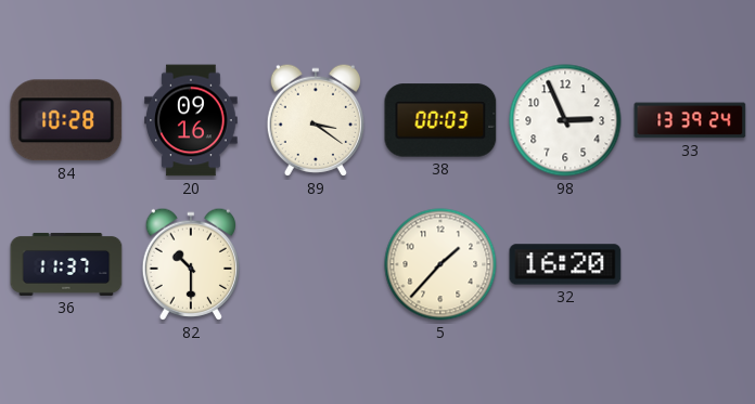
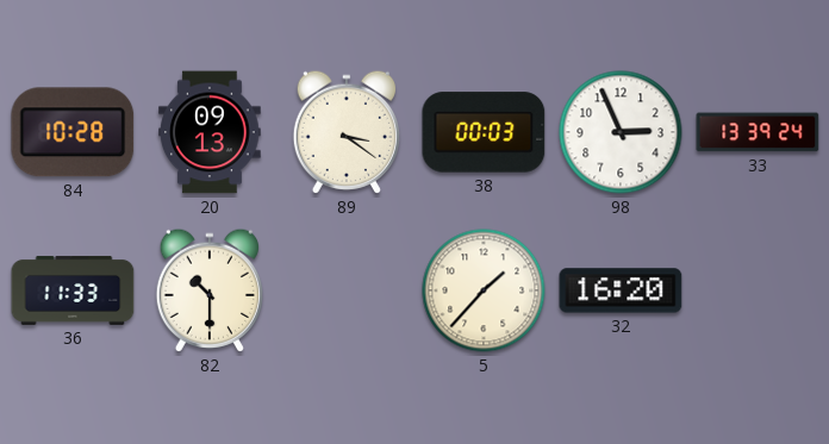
20: 09:16 -> 09:13
36: 11:37 -> 11:33
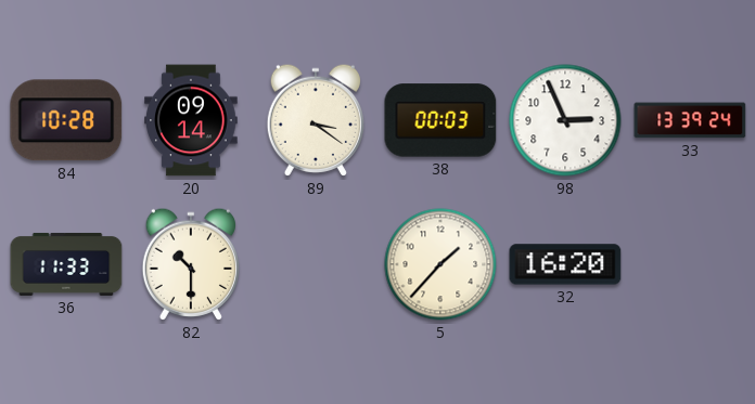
20: 09:13 -> 09:14
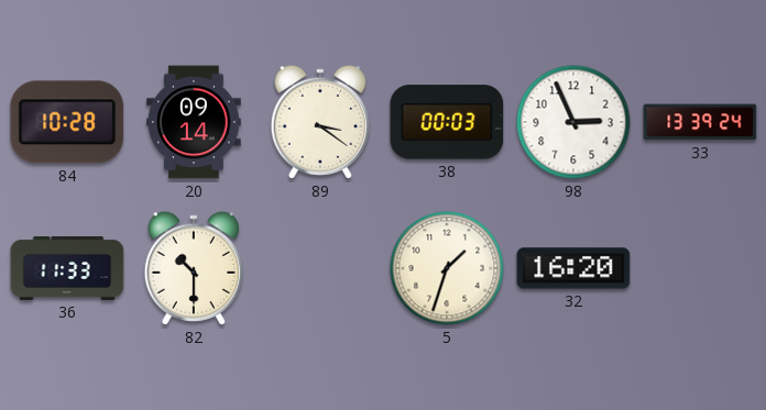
5: 1:37 -> 1:33
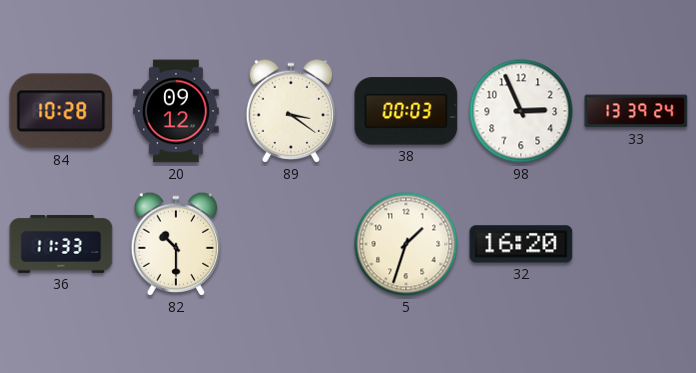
20: 09:14 -> 09:12
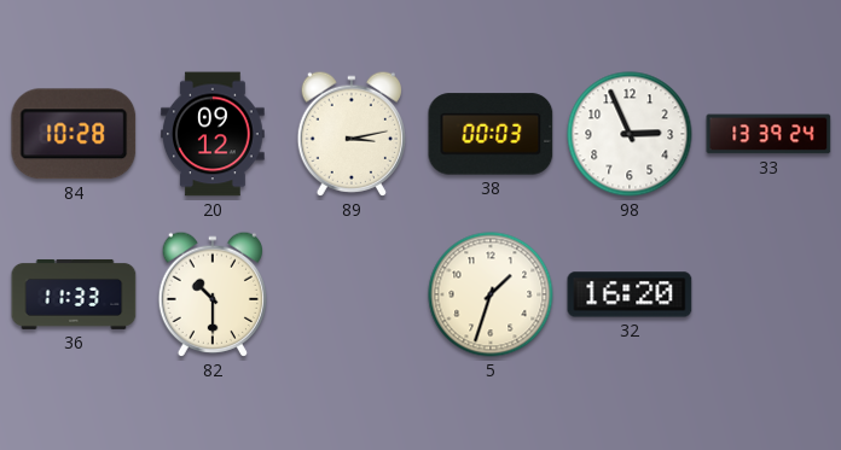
89: 3:21 -> 3:13
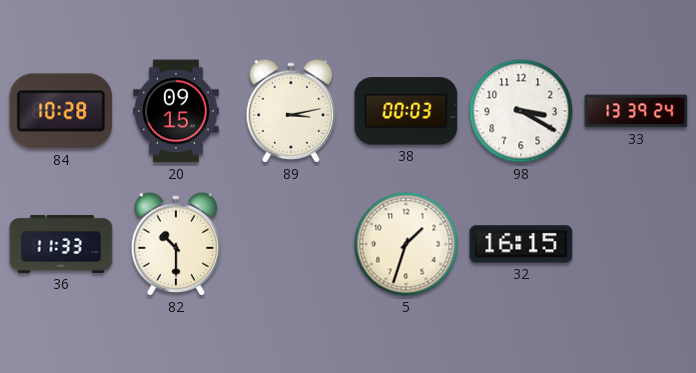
20: 09:12 -> 09:15
98: 2:56 -> 3:20
32: 16:20 -> 16:15
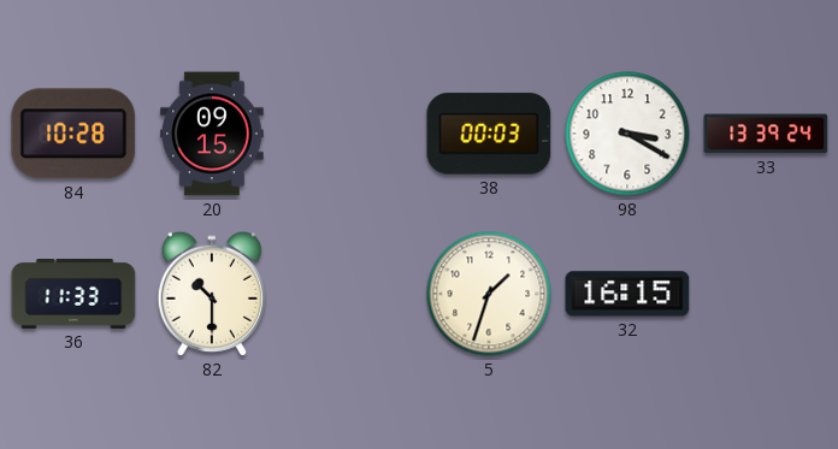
89: 3:13 -> none
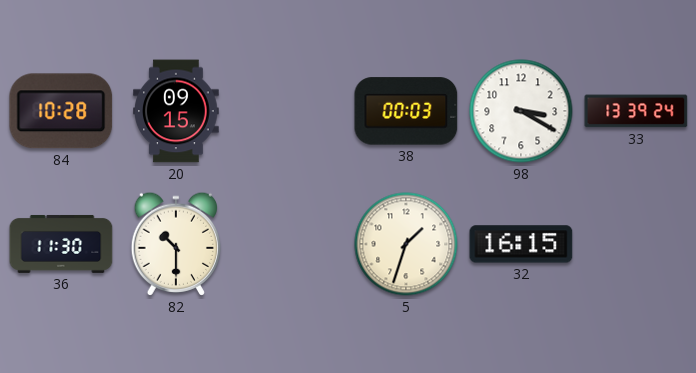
36: 11:33 -> 11:30
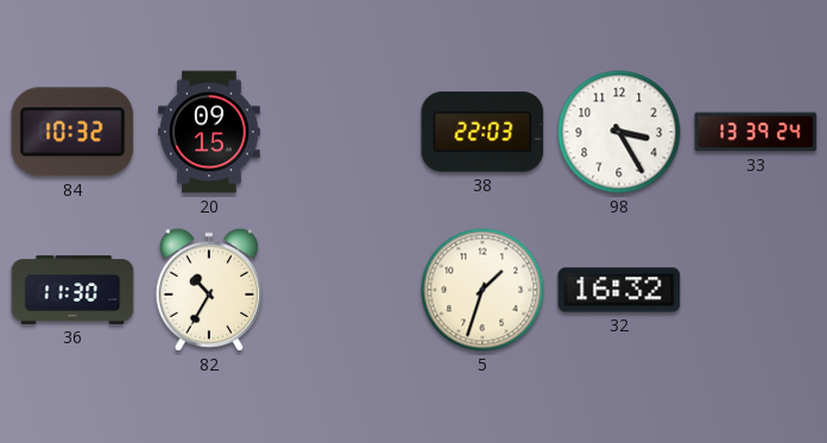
84: 10:28 -> 10:32
38: 00:03 -> 22:03
98: 3:20 -> 3:25
82: 10:30 -> 10:35
32: 16:15 -> 16:32
